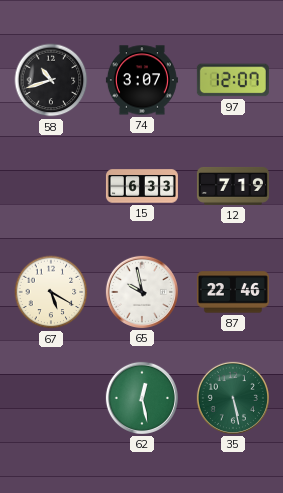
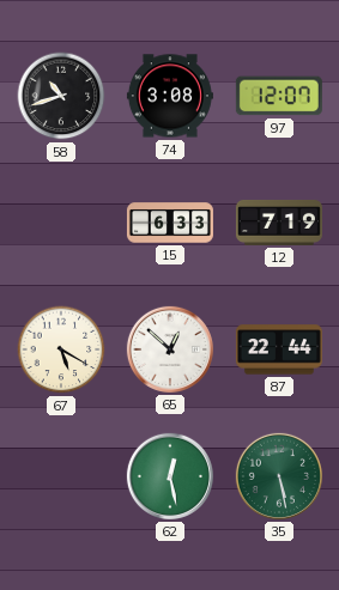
74: 3:07 -> 3:08
65: 9:58 -> 12:52
87: 22:46 -> 22:44
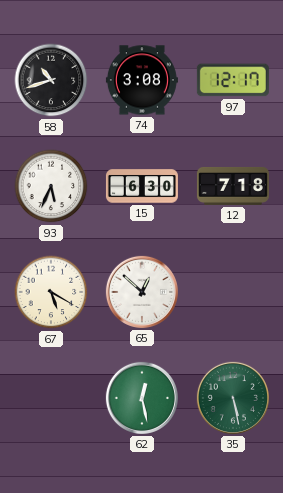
97: 12:07 -> 12:17
93: none -> 5:34
15: 6:33 -> 6:30
12: 7:19 -> 7:18
87: 22:44 -> none
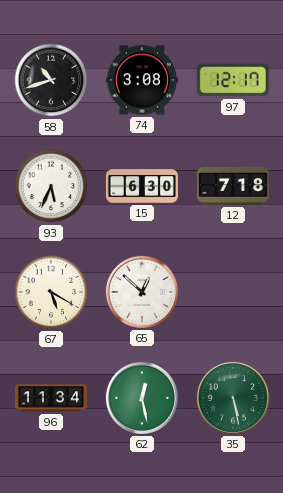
96: none -> 11:34
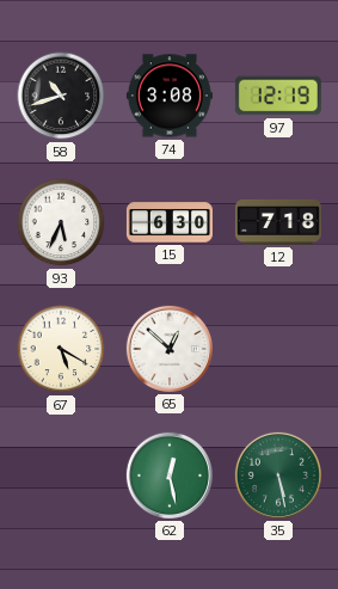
97: 12:17 -> 12:19
96: 11:34 -> none
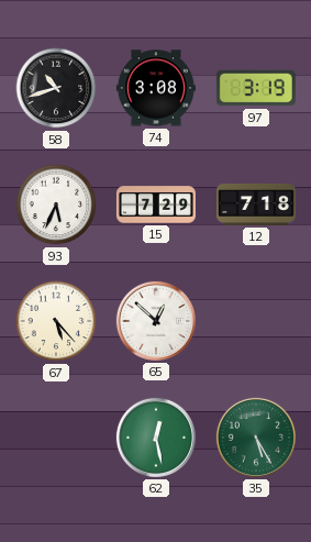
97: 12:19 -> 3:19
15: 6:30 -> 7:29
67: 5:20 -> 5:23
35: 5:28 -> 5:25
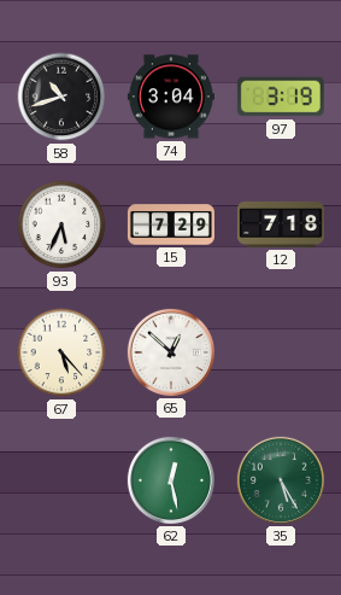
74: 3:08 -> 3:04
